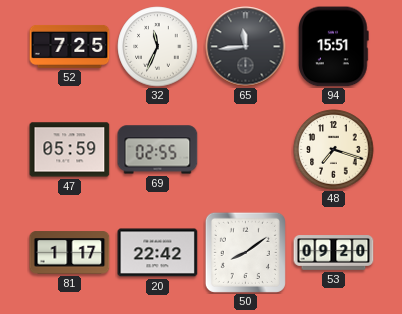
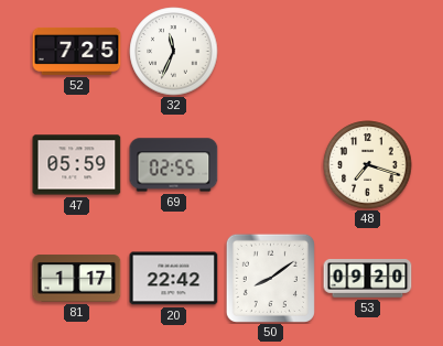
65: 11:44 -> none
94: 15:51 -> none
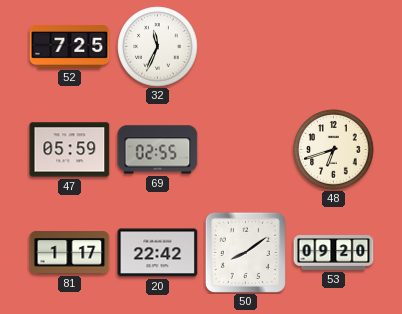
48: 7:18 -> 6:42
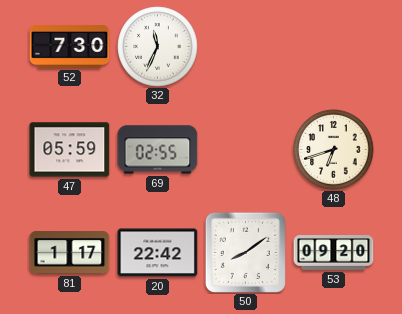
52: 7:25 -> 7:30
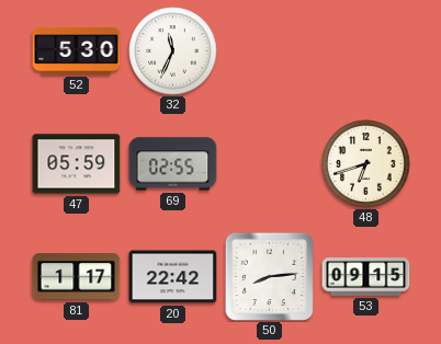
52: 7:30 -> 5:30
50: 8:09 -> 8:14
53: 09:20 -> 09:15
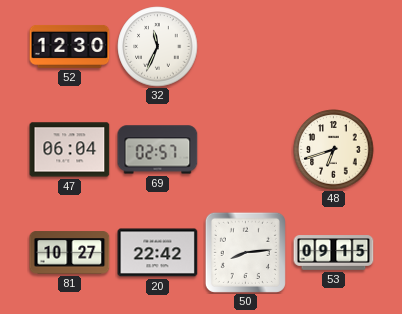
52: 5:30 -> 12:30
47: 05:59 -> 06:04
69: 02:55 -> 02:57
81: 1:17 -> 10:27
